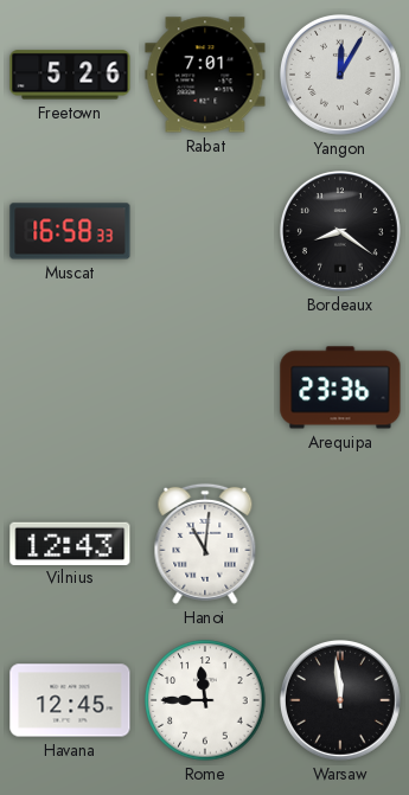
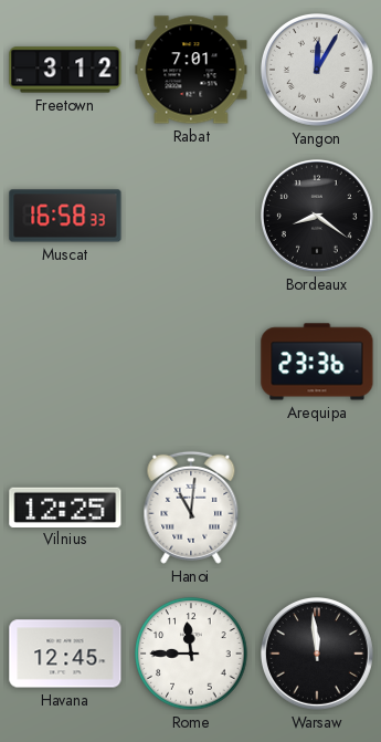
Freetown: 5:26 -> 3:12
Vilnius: 12:43 -> 12:25
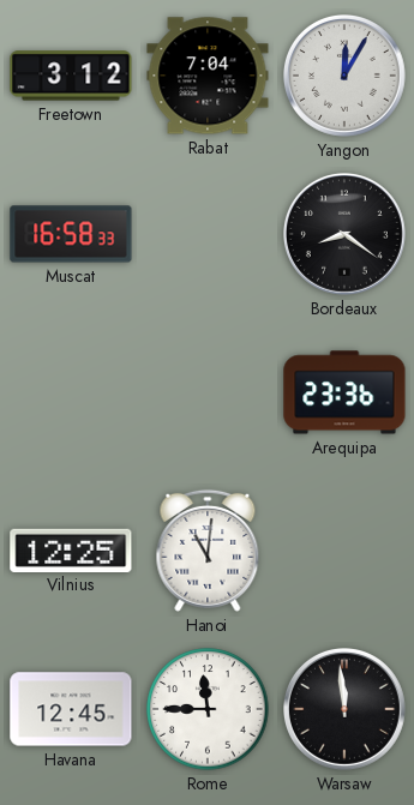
Rabat: 7:01 -> 7:04
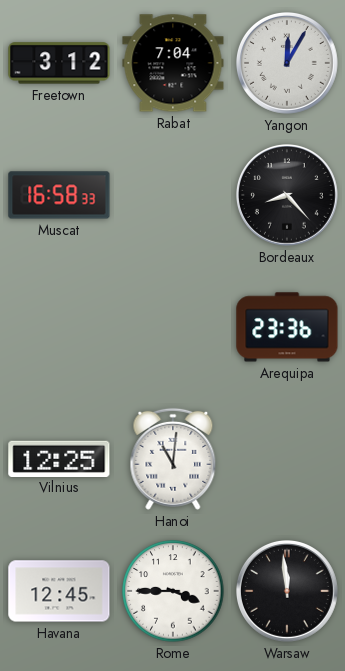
Bordeaux: 8:21 -> 8:23
Rome: 11:45 -> 3:45
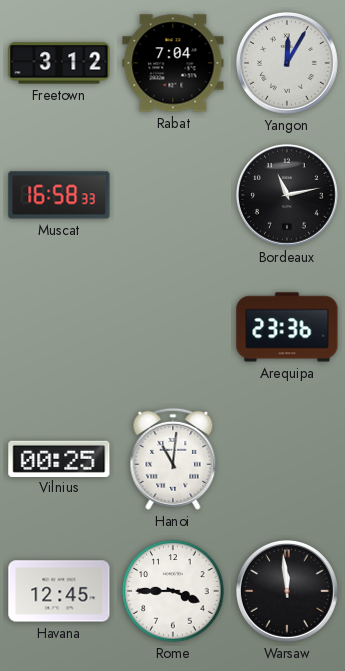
Bordeaux: 8:23 -> 11:13
Vilnius: 12:25 -> 00:25
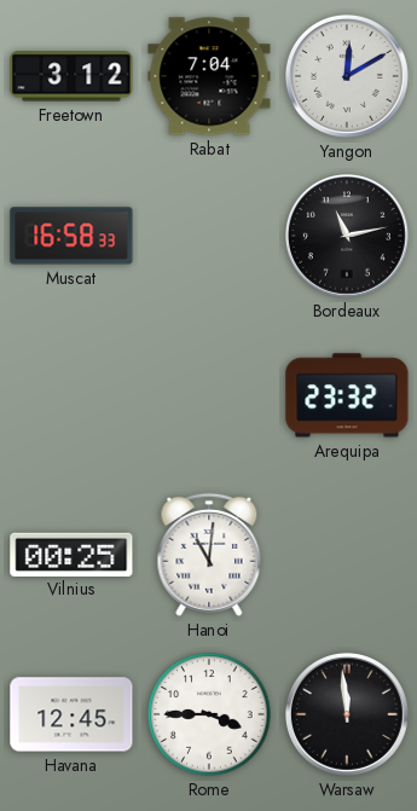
Yangon: 12:05 -> 12:10
Arequipa: 23:36 -> 23:32
